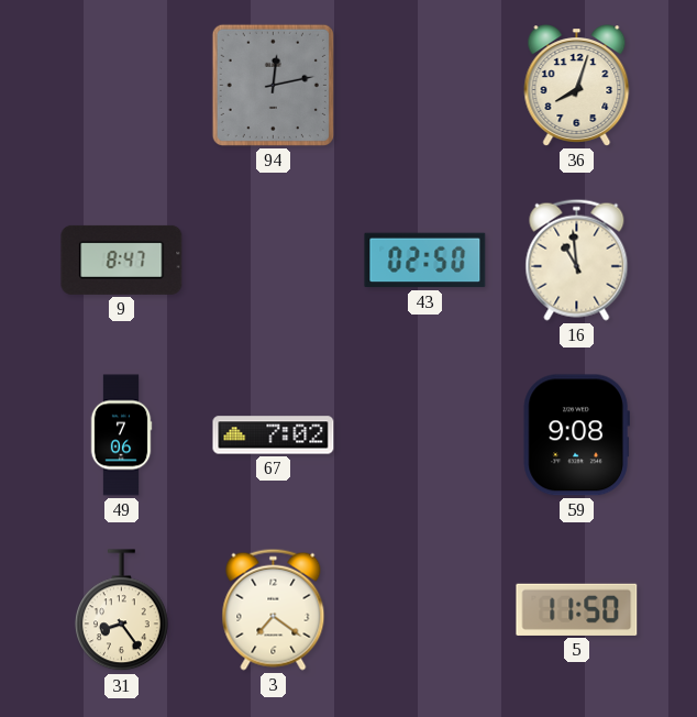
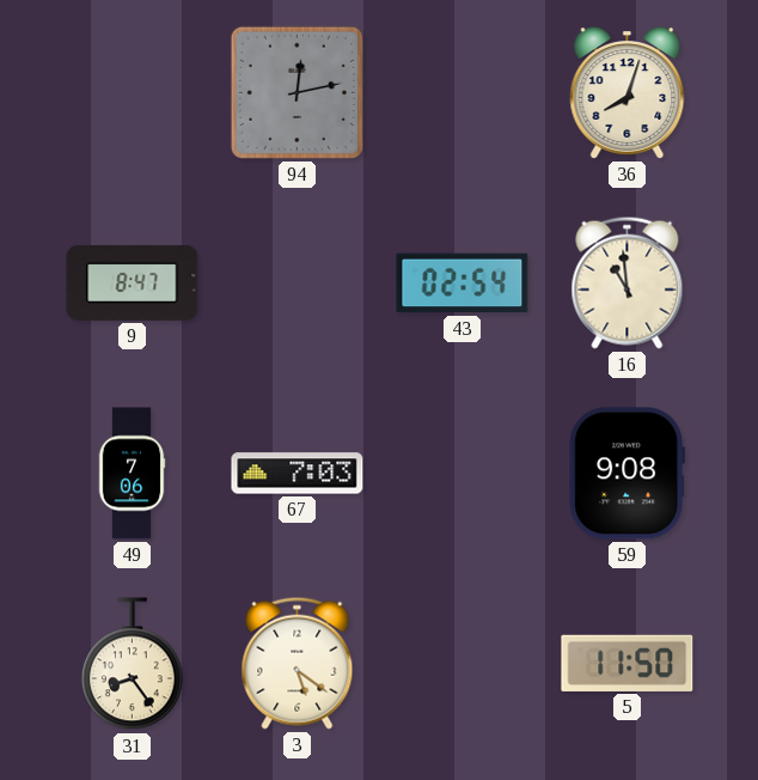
43: 02:50 -> 02:54
67: 7:02 -> 7:03
3: 7:21 -> 5:21
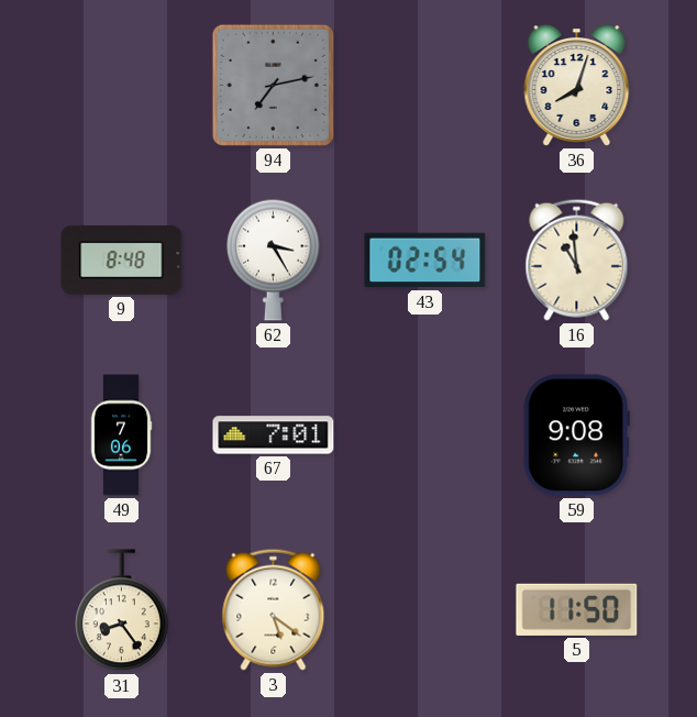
94: 12:13 -> 7:13
9: 8:47 -> 8:48
62: none -> 3:25
67: 7:03 -> 7:01
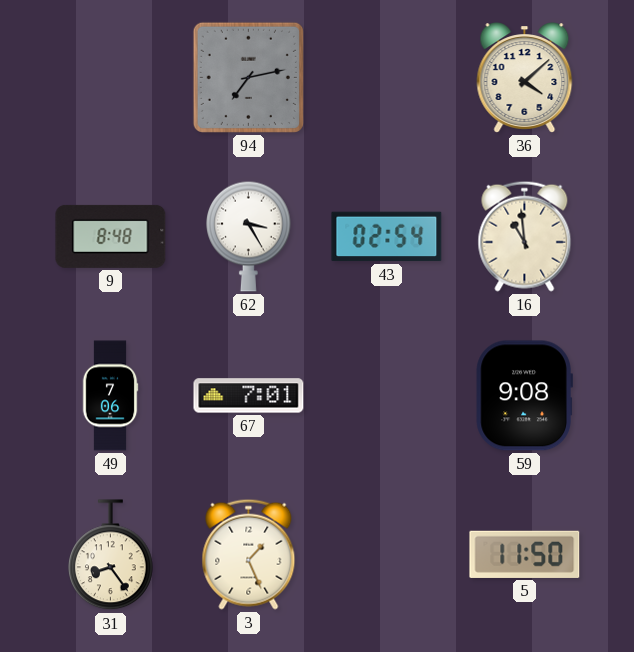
36: 8:03 -> 4:08
3: 5:21 -> 1:26
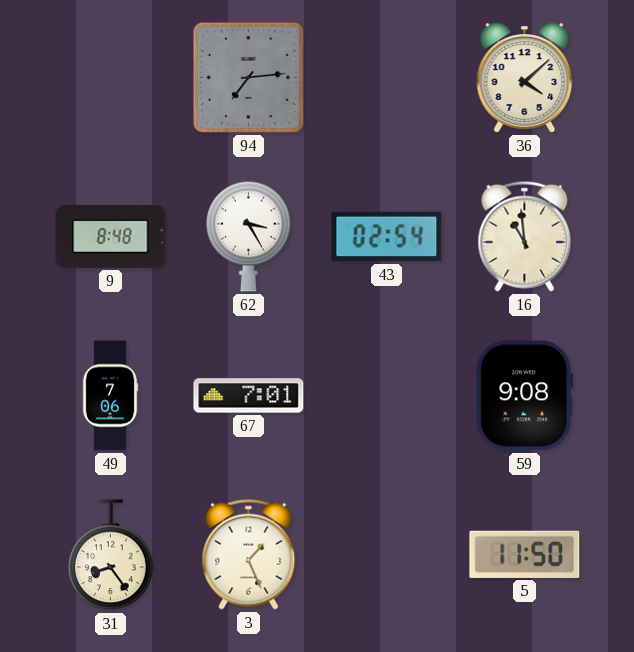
94: 7:13 -> 7:14
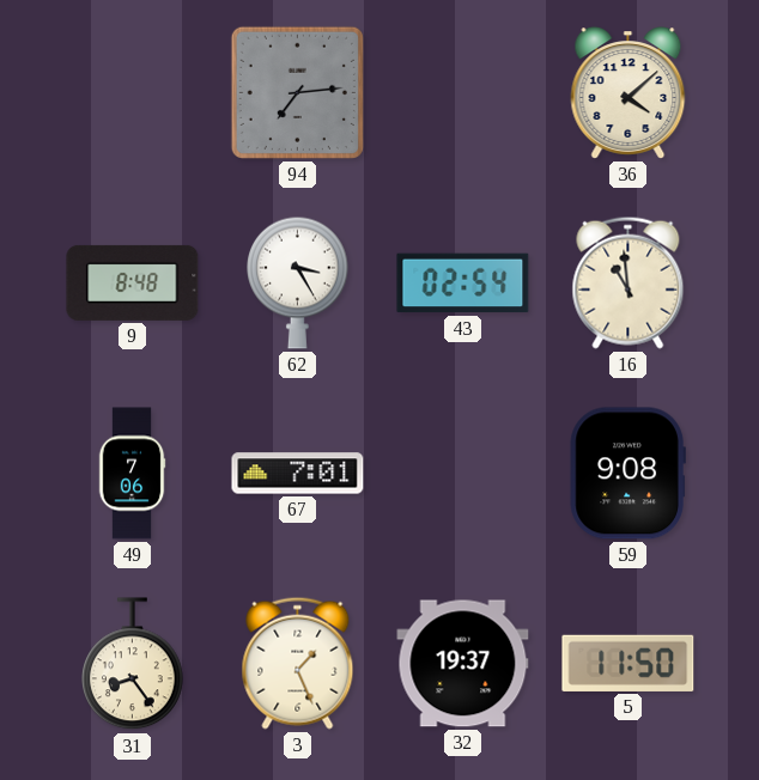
32: none -> 19:37
